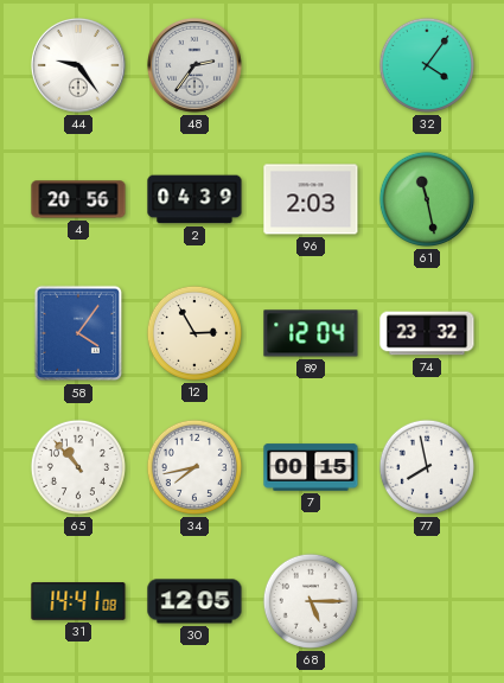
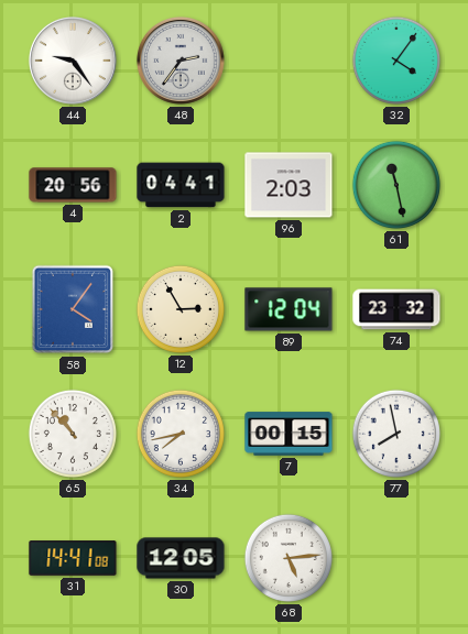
2: 04:39 -> 04:41
68: 5:15 -> 5:14
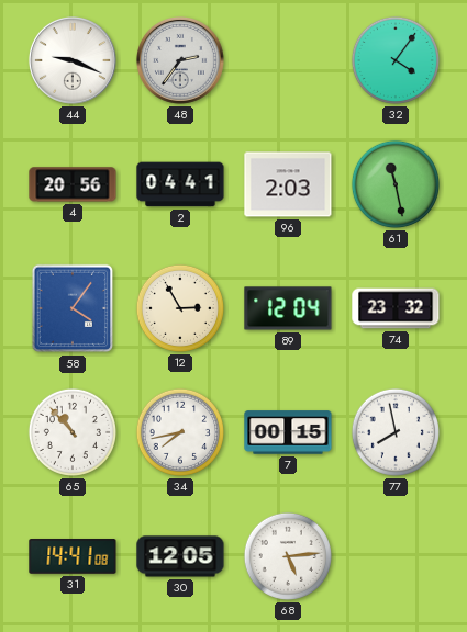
44: 9:24 -> 9:19
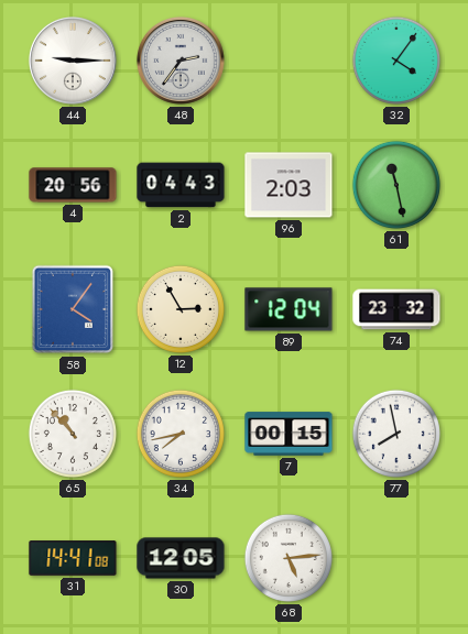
44: 9:19 -> 9:15
2: 04:41 -> 04:43
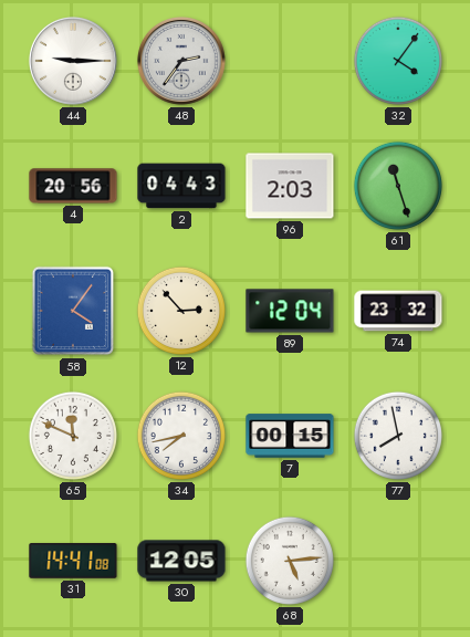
61: 11:28 -> 11:27
12: 2:55 -> 2:53
65: 10:53 -> 11:49
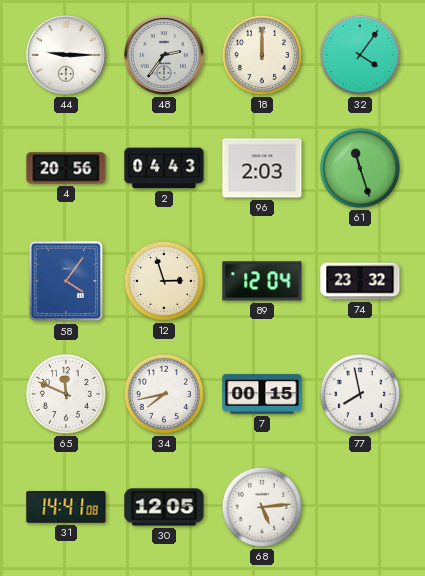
18: none -> 12:00
12: 2:53 -> 2:57
